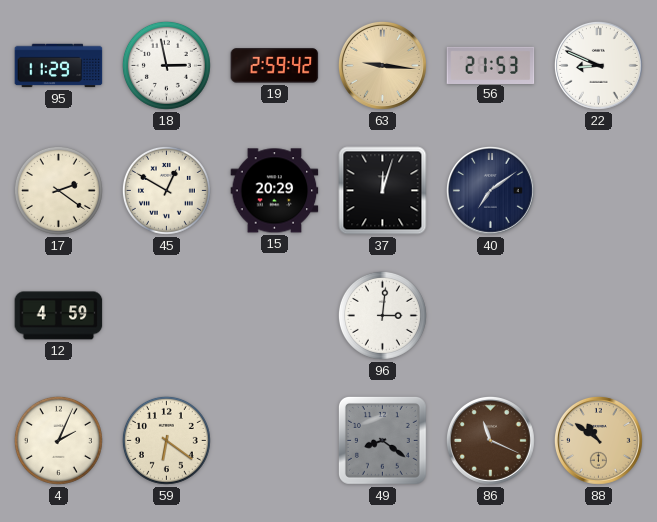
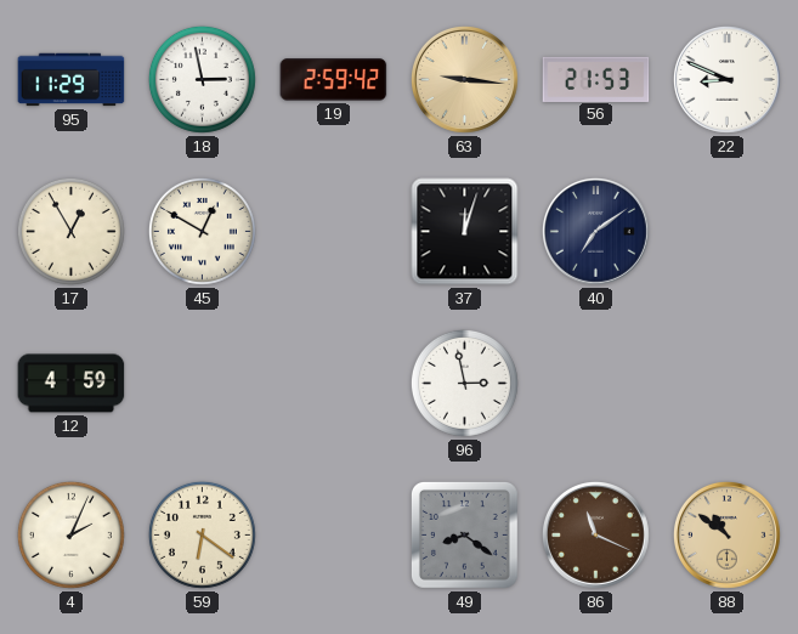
17: 2:21 -> 12:55
15: 20:29 -> none
96: 3:01 -> 2:58
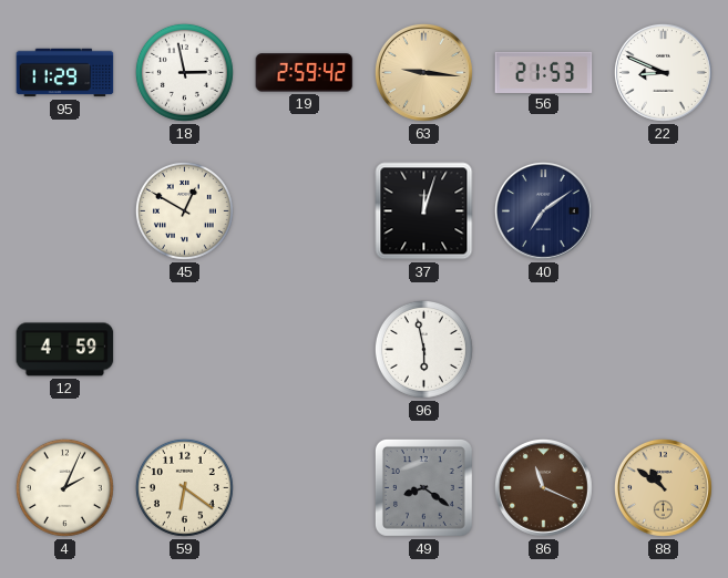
17: 12:55 -> none
96: 2:58 -> 5:58
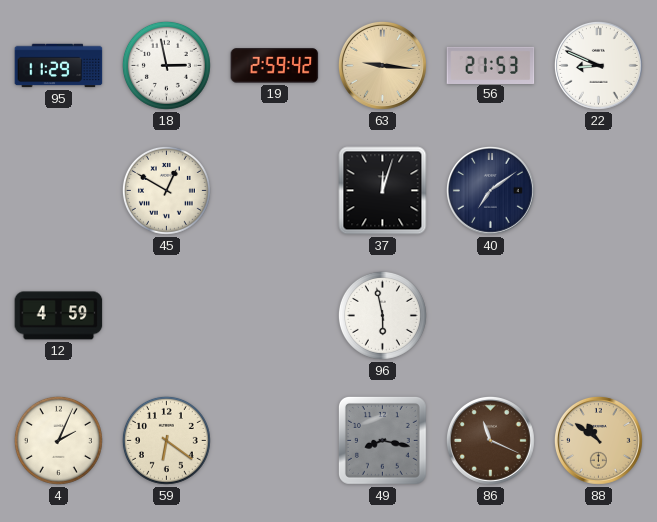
49: 8:21 -> 8:17
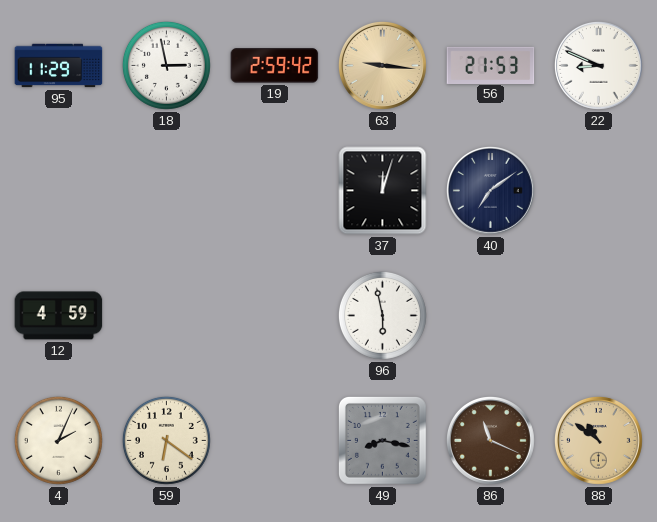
45: 12:50 -> none
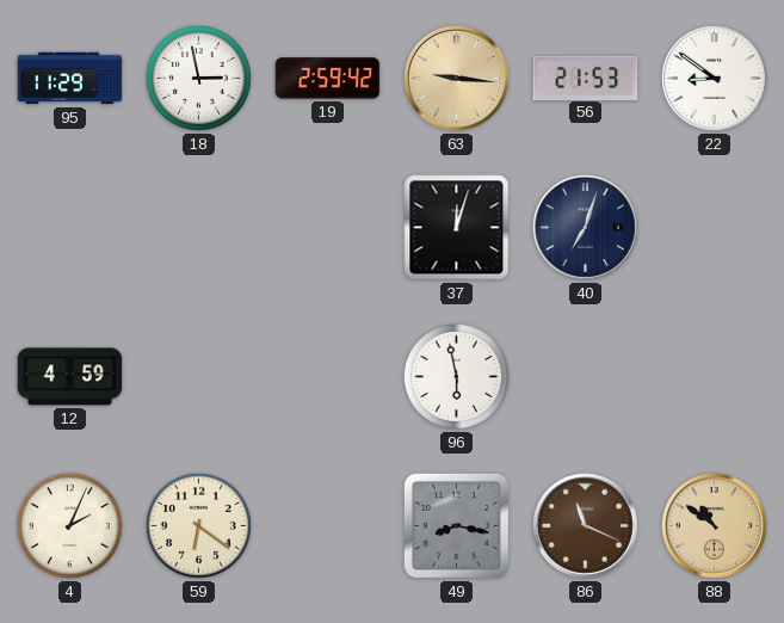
22: 8:49 -> 8:51
40: 7:09 -> 7:03
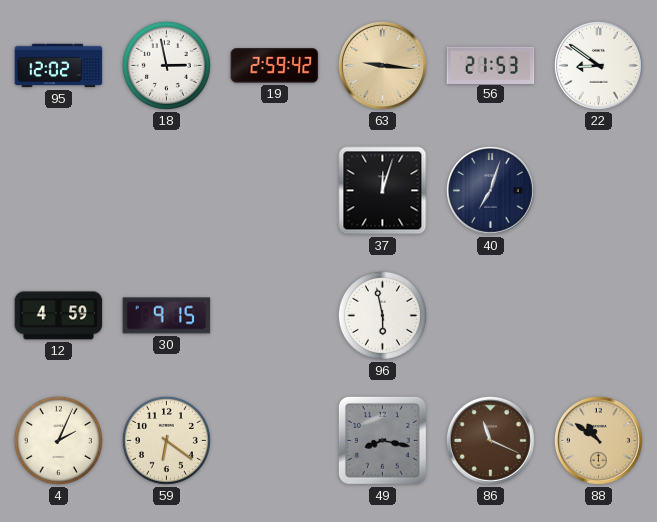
95: 11:29 -> 12:02
30: none -> 9:15
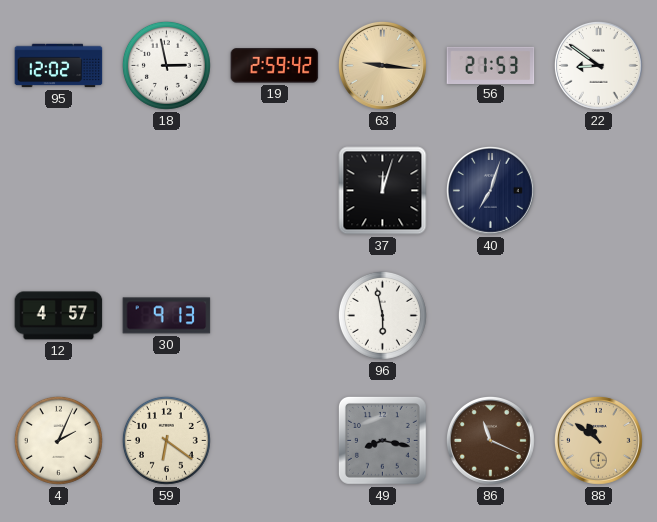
12: 4:59 -> 4:57
30: 9:15 -> 9:13
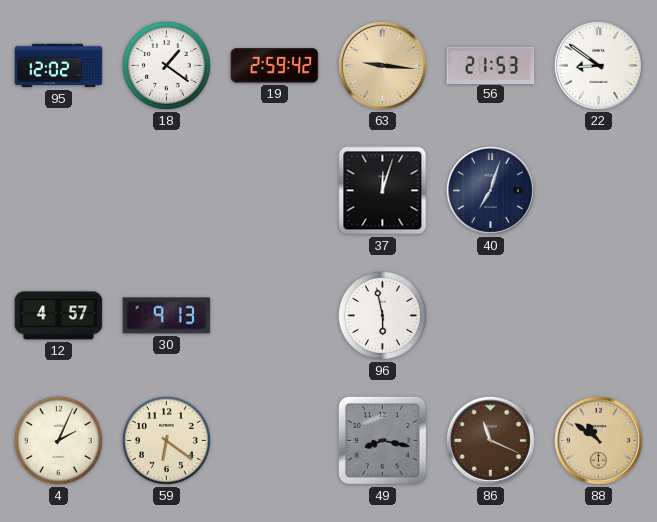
18: 2:58 -> 1:21
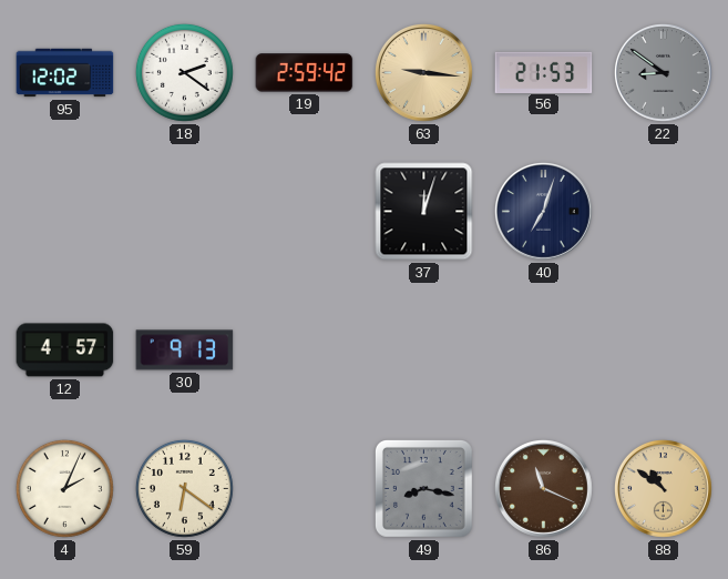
18: 1:21 -> 2:21
22 dial: white -> grey
96: 5:58 -> none
